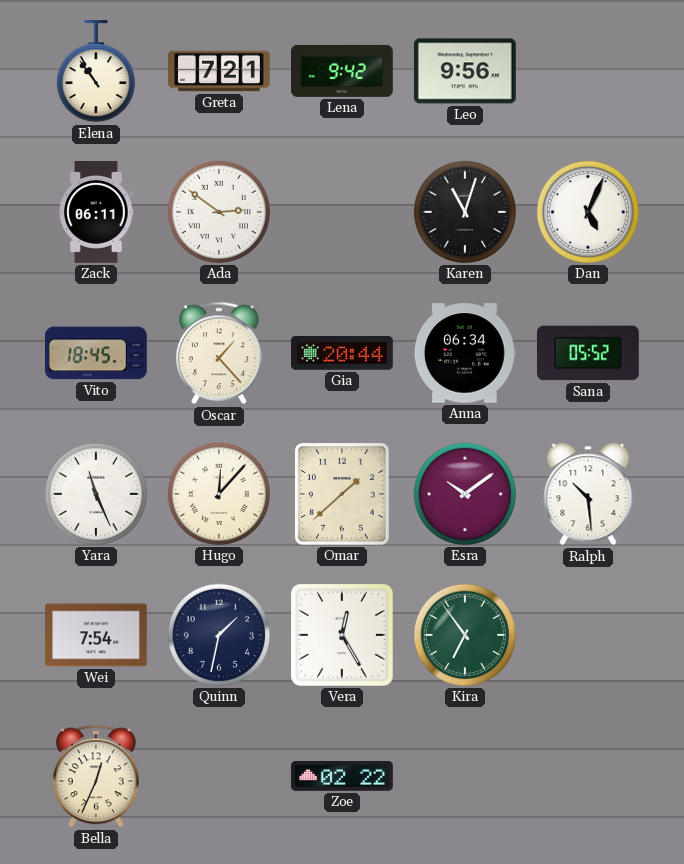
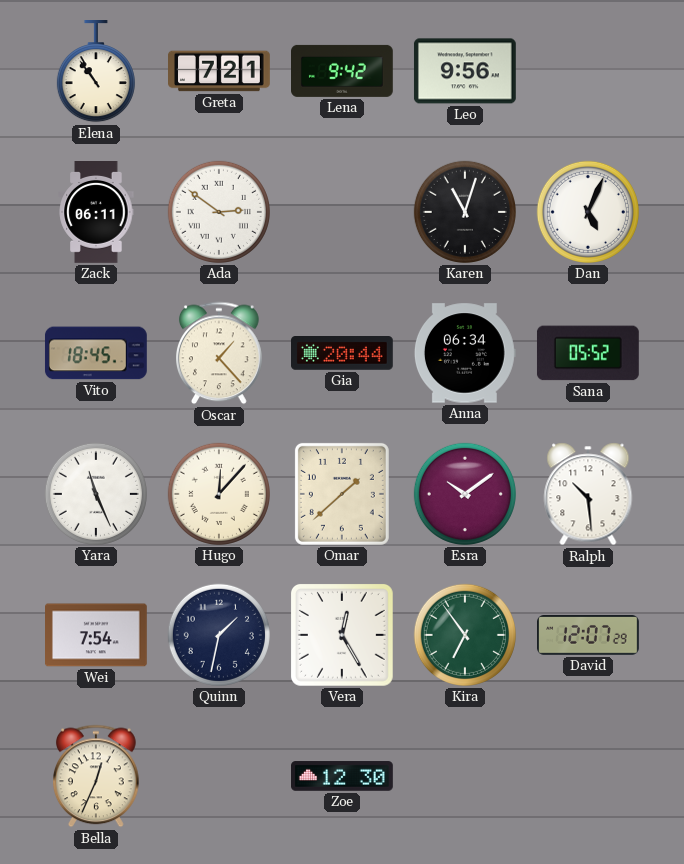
David: none -> 12:07
Zoe: 02:22 -> 12:30
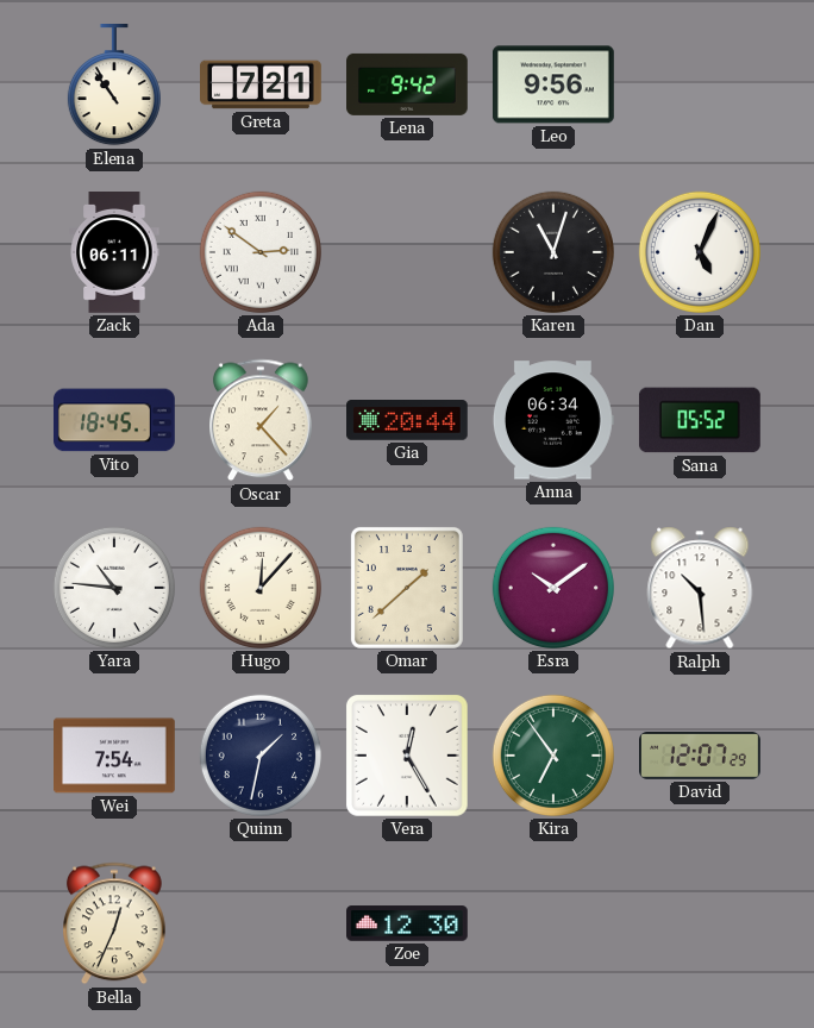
Yara: 11:26 -> 10:46
